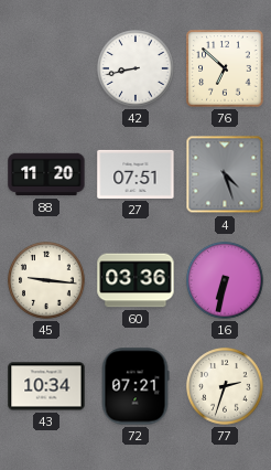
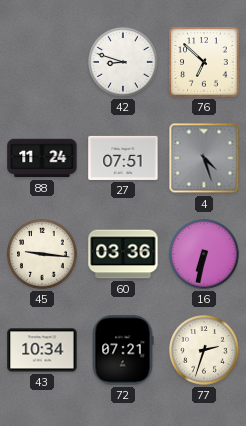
42: 8:43 -> 8:48
88: 11:20 -> 11:24
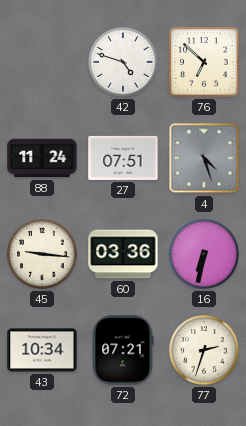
42: 8:48 -> 4:48
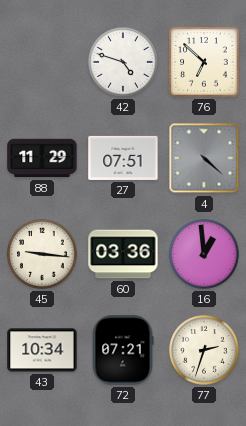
88: 11:24 -> 11:29
4: 4:27 -> 4:22
16: 6:32 -> 12:59
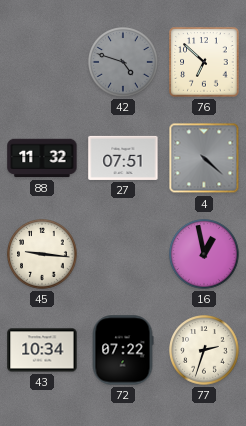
42 dial: white -> grey
88: 11:29 -> 11:32
60: 03:36 -> none
16: 12:59 -> 12:58
72: 07:21 -> 07:22
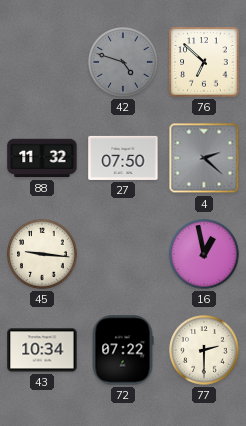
27: 07:51 -> 07:50
4: 4:22 -> 2:22
77: 2:33 -> 2:30
